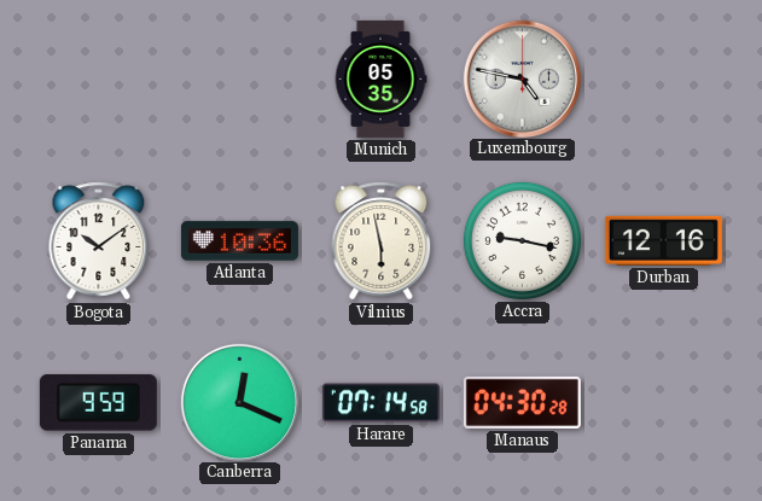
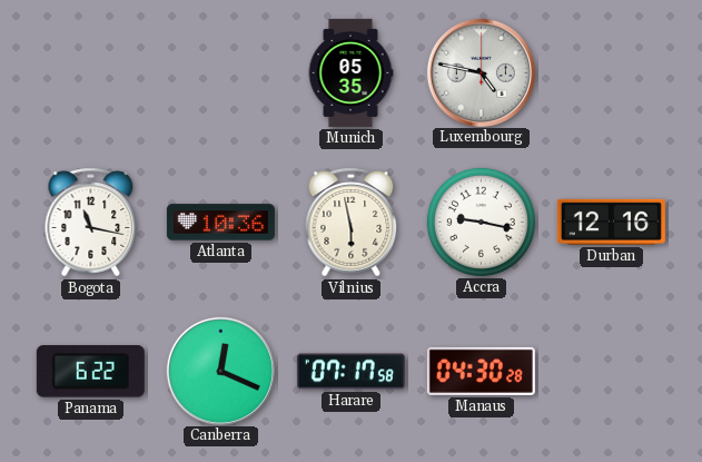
Bogota: 10:09 -> 11:17
Panama: 9:59 -> 6:22
Harare: 07:14 -> 07:17
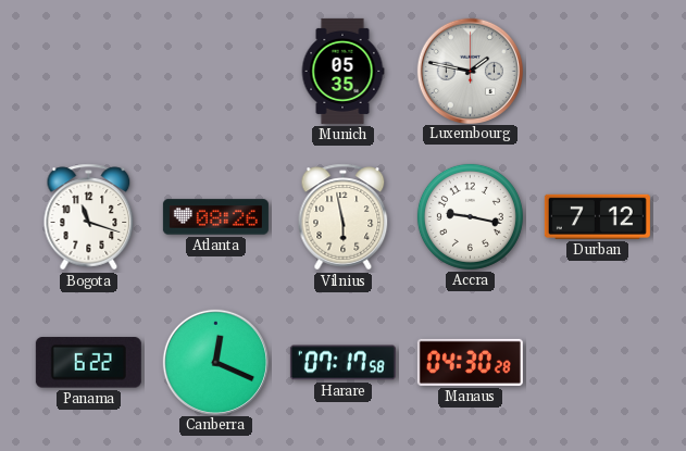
Luxembourg: 4:47 -> 1:47
Bogota: 11:17 -> 11:18
Atlanta: 10:36 -> 08:26
Durban: 12:16 -> 7:12
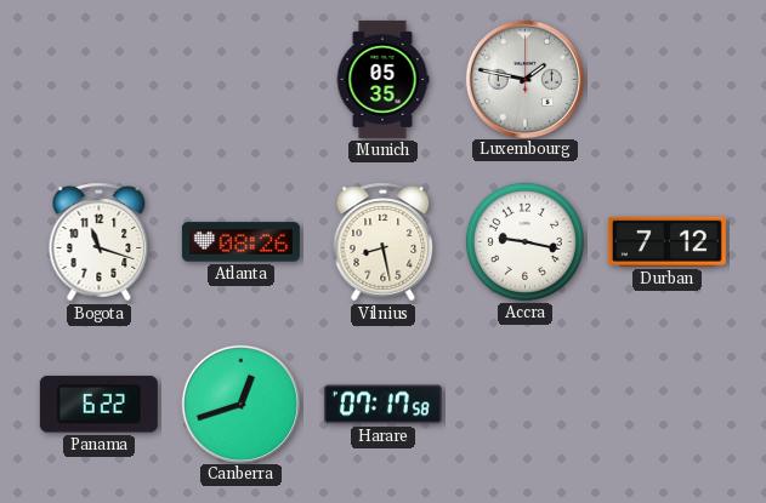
Vilnius: 5:58 -> 8:28
Canberra: 12:19 -> 12:42
Manaus: 04:30 -> none
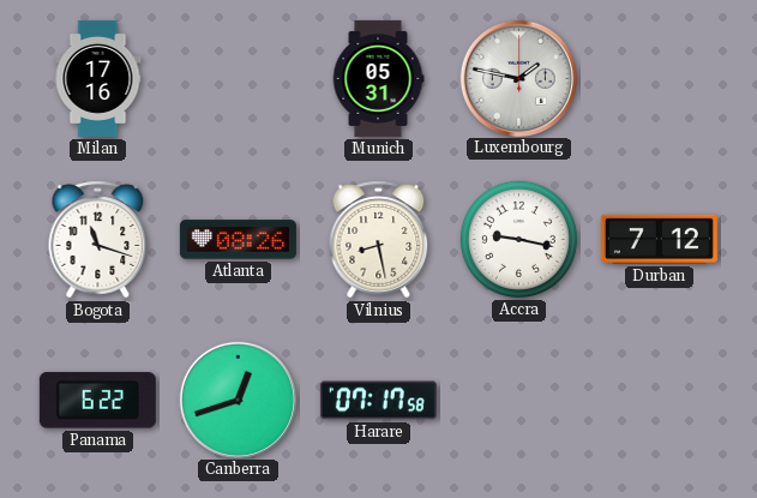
Milan: none -> 17:16
Munich: 05:35 -> 05:31
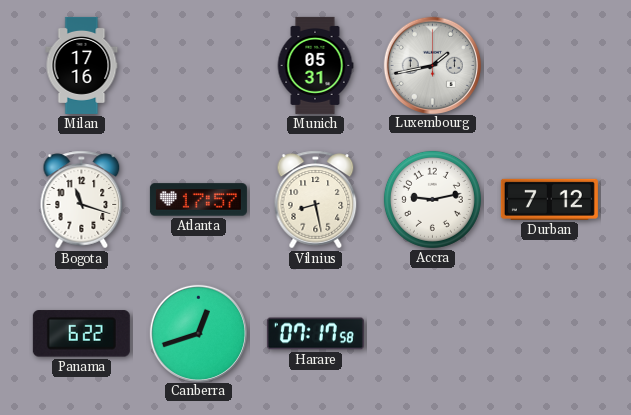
Luxembourg: 1:47 -> 1:43
Atlanta: 08:26 -> 17:57
Accra: 9:17 -> 9:13
